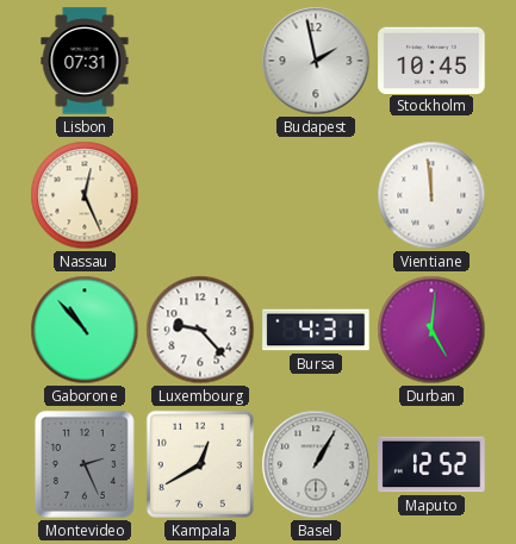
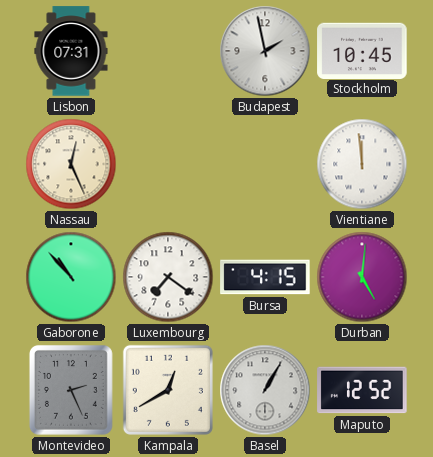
Luxembourg: 9:23 -> 7:21
Bursa: 4:31 -> 4:15
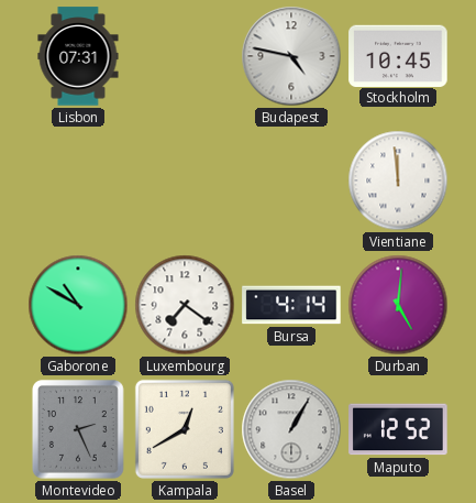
Budapest: 1:58 -> 4:47
Nassau: 12:26 -> none
Gaborone: 10:53 -> 10:50
Bursa: 4:15 -> 4:14
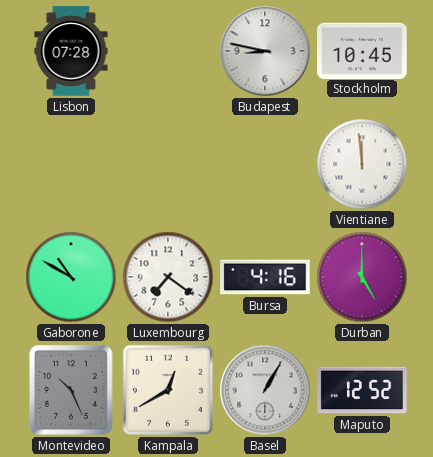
Lisbon: 07:31 -> 07:28
Budapest: 4:47 -> 8:47
Bursa: 4:14 -> 4:16
Durban: 5:01 -> 5:00
Montevideo: 2:26 -> 10:26
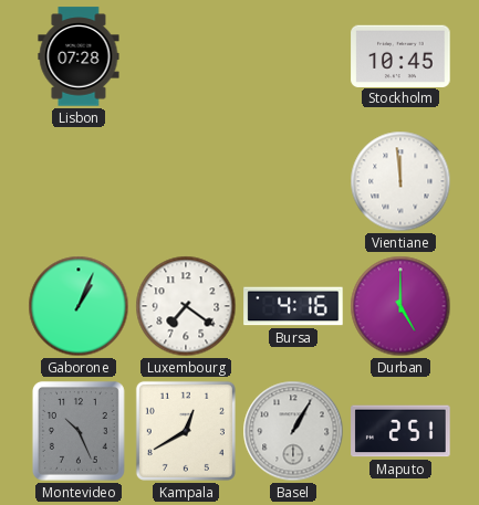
Budapest: 8:47 -> none
Gaborone: 10:50 -> 1:04
Maputo: 12:52 -> 2:51
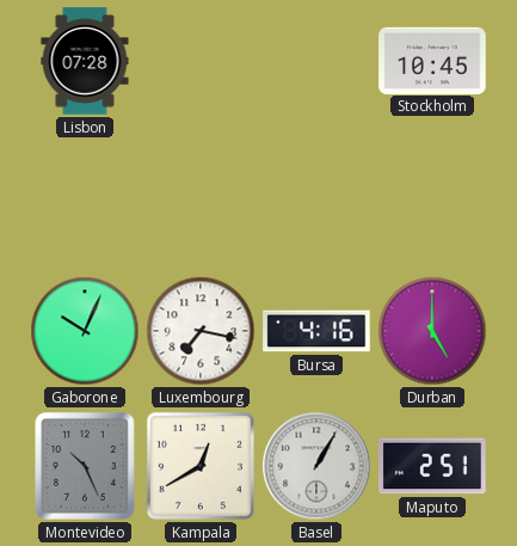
Vientiane: 11:59 -> none
Gaborone: 1:04 -> 10:04
Luxembourg: 7:21 -> 7:17
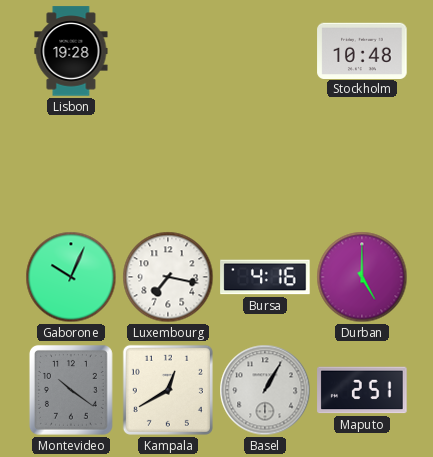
Lisbon: 07:28 -> 19:28
Stockholm: 10:45 -> 10:48
Montevideo: 10:26 -> 10:21
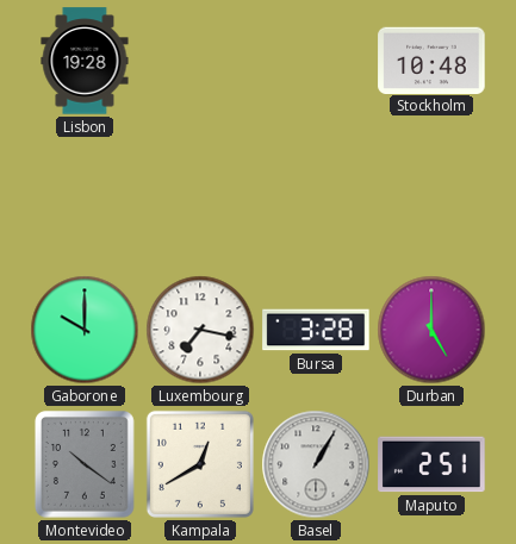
Gaborone: 10:04 -> 10:00
Bursa: 4:16 -> 3:28
